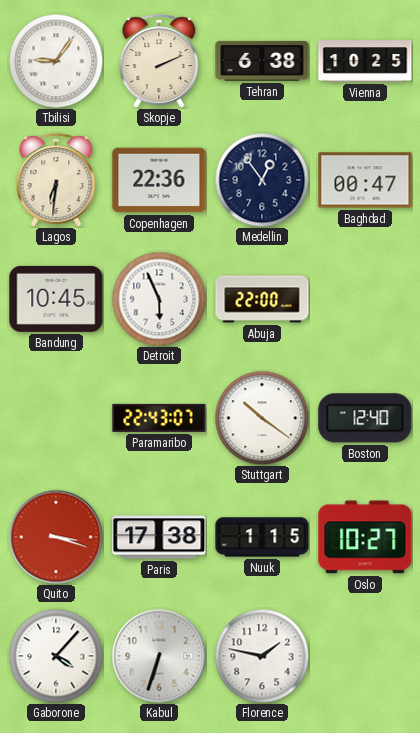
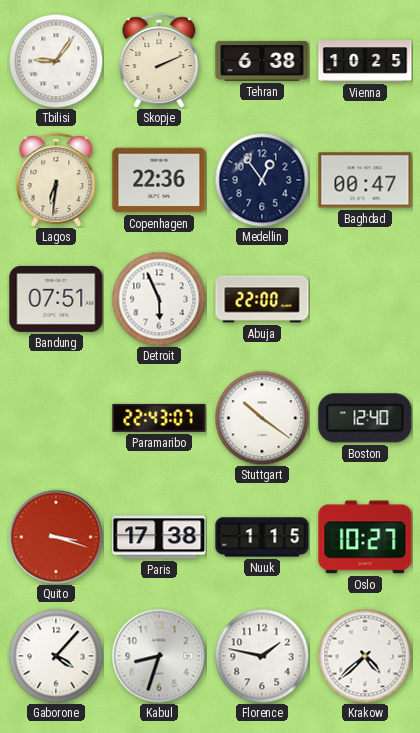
Bandung: 10:45 -> 07:51
Kabul: 6:33 -> 8:33
Krakow: none -> 4:38
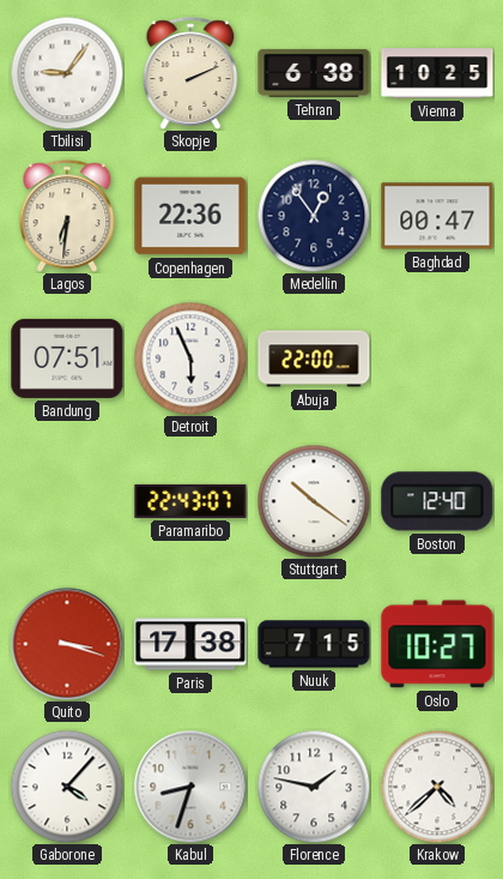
Nuuk: 1:15 -> 7:15
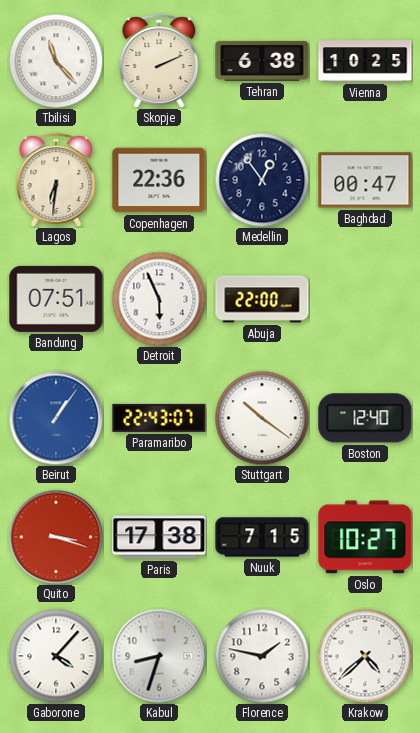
Tbilisi: 9:06 -> 11:23
Beirut: none -> 1:06
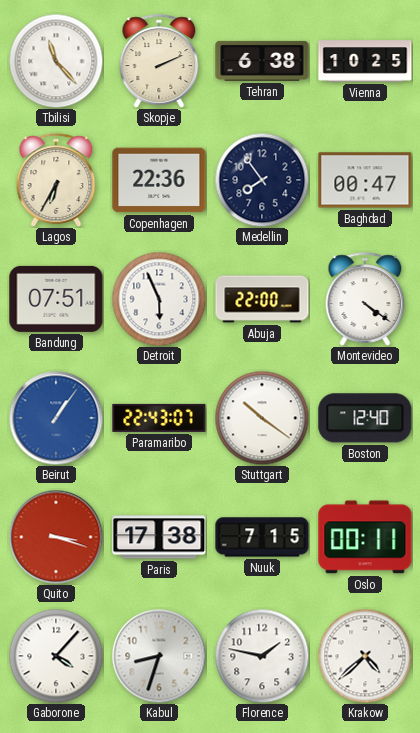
Lagos: 6:31 -> 6:35
Medellin: 12:54 -> 7:54
Montevideo: none -> 4:21
Oslo: 10:27 -> 00:11
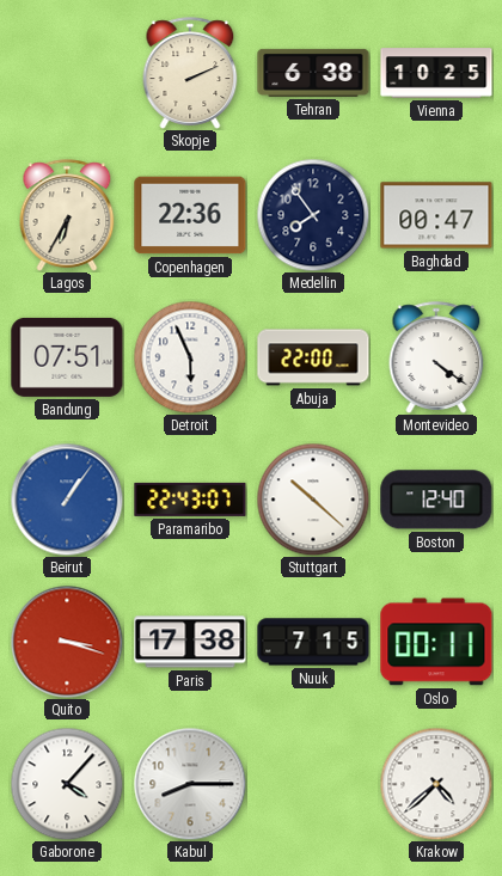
Tbilisi: 11:23 -> none
Stuttgart: 10:21 -> 10:22
Kabul: 8:33 -> 8:15
Florence: 1:47 -> none
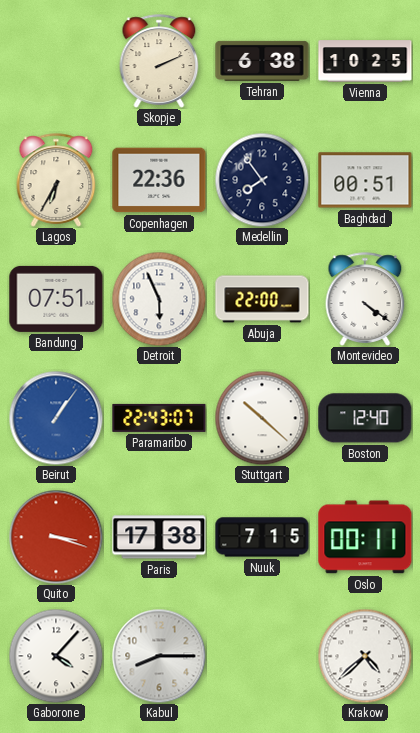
Baghdad: 00:47 -> 00:51
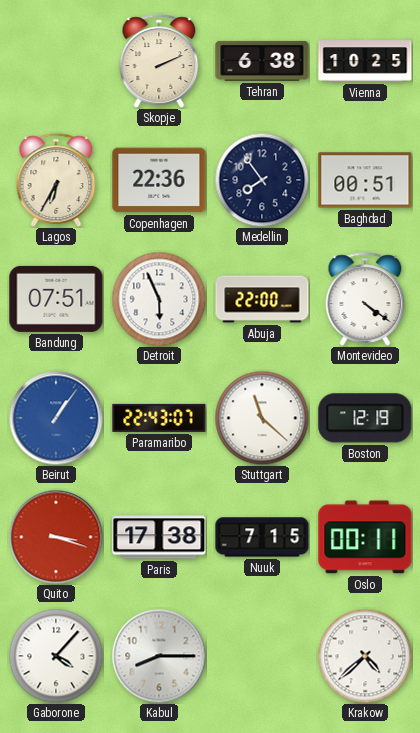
Stuttgart: 10:22 -> 11:22
Boston: 12:40 -> 12:19
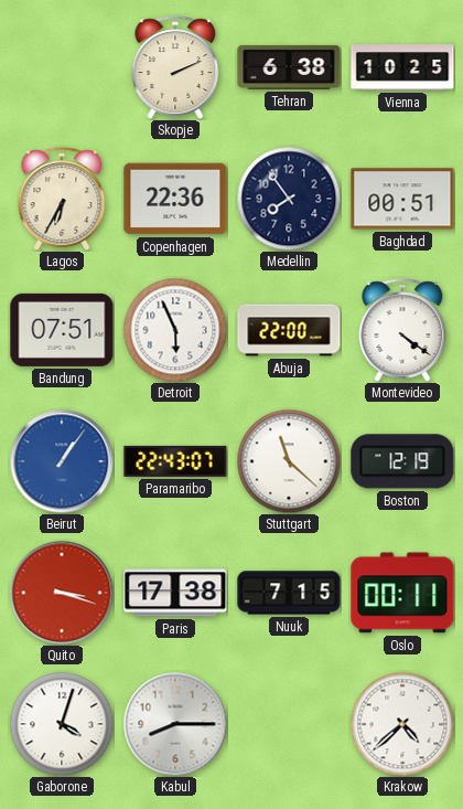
Gaborone: 4:07 -> 4:03
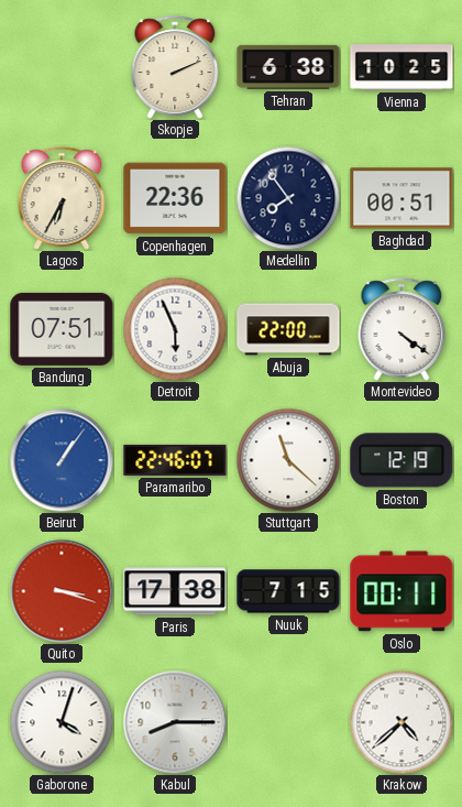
Paramaribo: 22:43 -> 22:46
